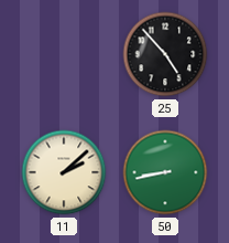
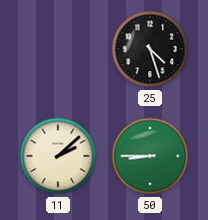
25: 4:53 -> 4:27
50: 8:43 -> 8:45
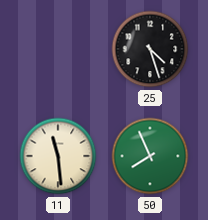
11: 2:08 -> 11:29
50: 8:45 -> 7:56
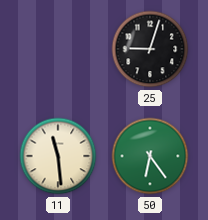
25: 4:27 -> 9:03
50: 7:56 -> 6:24
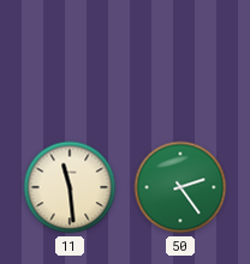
25: 9:03 -> none
50: 6:24 -> 2:24
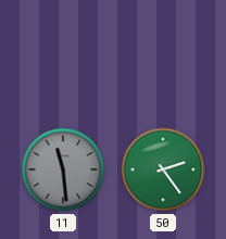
11 dial: cream -> grey
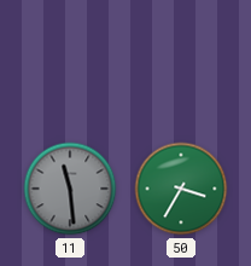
50: 2:24 -> 3:35
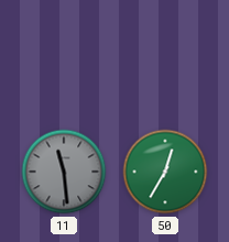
50: 3:35 -> 12:35
